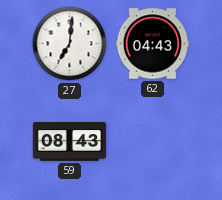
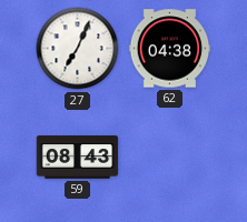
27: 7:01 -> 7:04
62: 04:43 -> 04:38
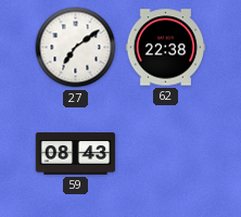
27: 7:04 -> 7:09
62: 04:38 -> 22:38
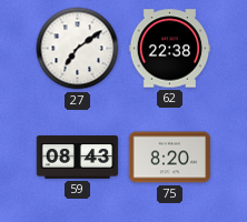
75: none -> 8:20
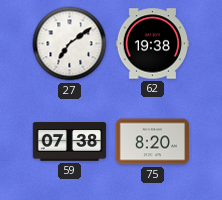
62: 22:38 -> 19:38
59: 08:43 -> 07:38
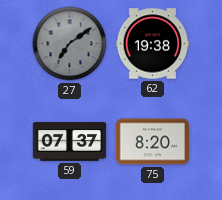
27 dial: white -> grey
59: 07:38 -> 07:37
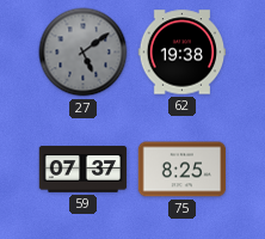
27: 7:09 -> 5:09
75: 8:20 -> 8:25
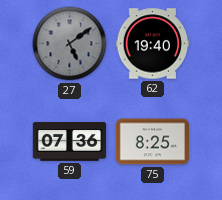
62: 19:38 -> 19:40
59: 07:37 -> 07:36
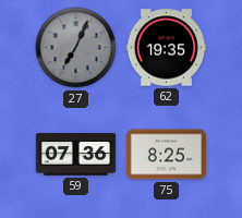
27: 5:09 -> 7:04
62: 19:40 -> 19:35
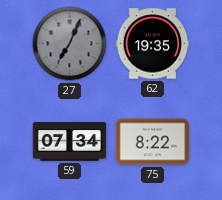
59: 07:36 -> 07:34
75: 8:25 -> 8:22
